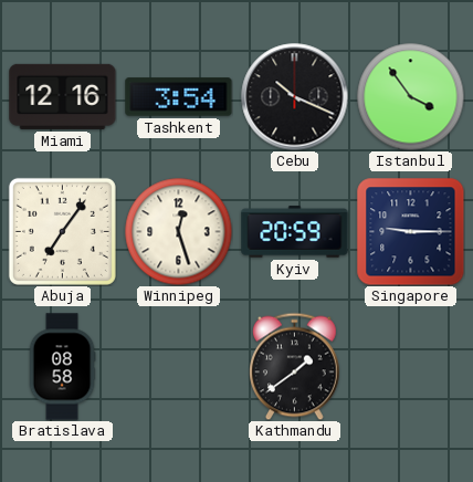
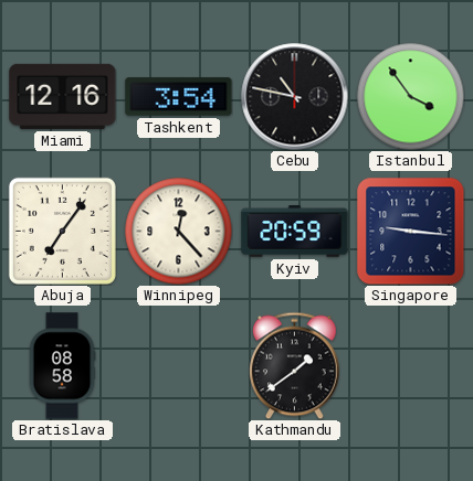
Cebu: 10:19 -> 10:47
Winnipeg: 12:27 -> 12:23
Singapore: 9:15 -> 9:16
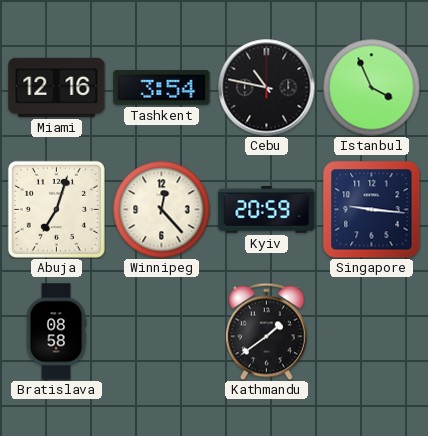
Istanbul: 3:54 -> 3:56
Abuja: 7:06 -> 7:03
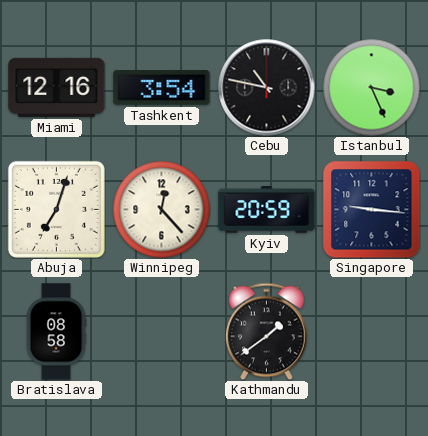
Istanbul: 3:56 -> 3:26
